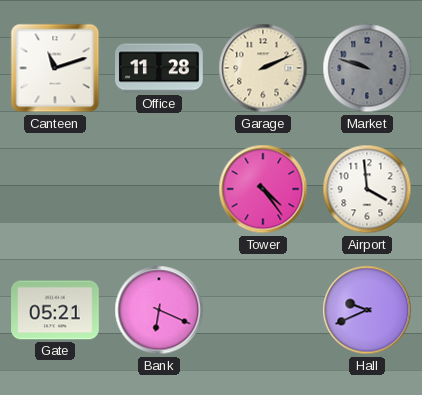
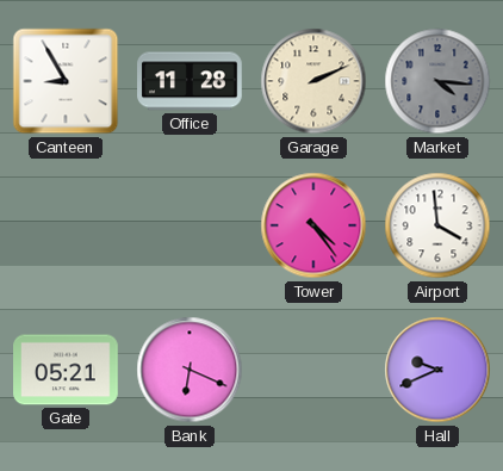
Canteen: 11:12 -> 8:55
Market: 9:48 -> 4:16
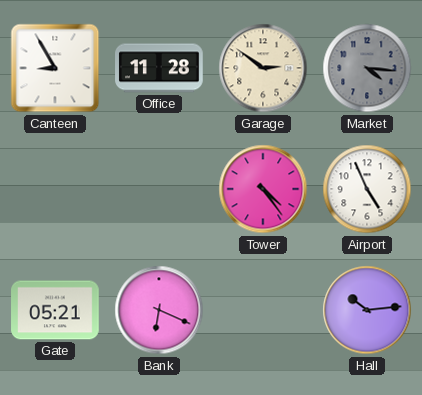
Garage: 2:11 -> 2:51
Airport: 3:59 -> 4:56
Hall: 9:41 -> 10:14
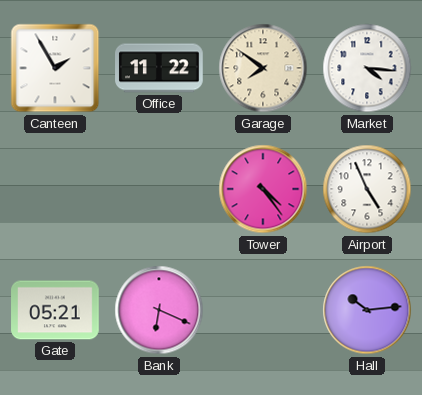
Canteen: 8:55 -> 1:55
Office: 11:28 -> 11:22
Garage: 2:51 -> 7:51
Market dial: grey -> white
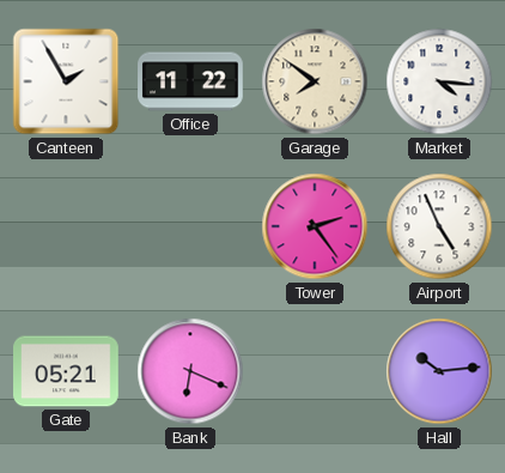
Tower: 4:24 -> 2:24
